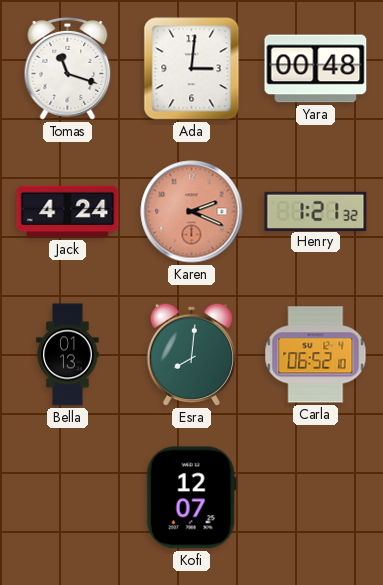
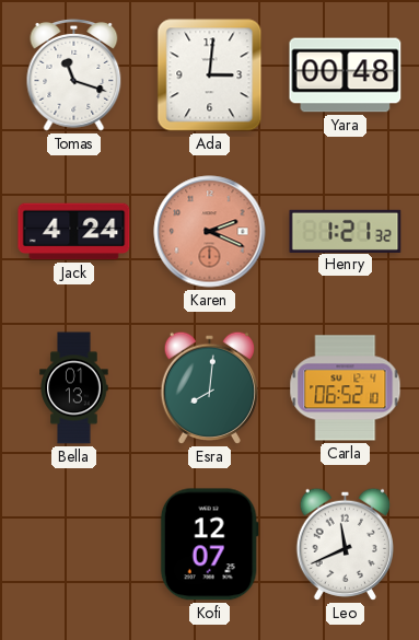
Leo: none -> 11:41
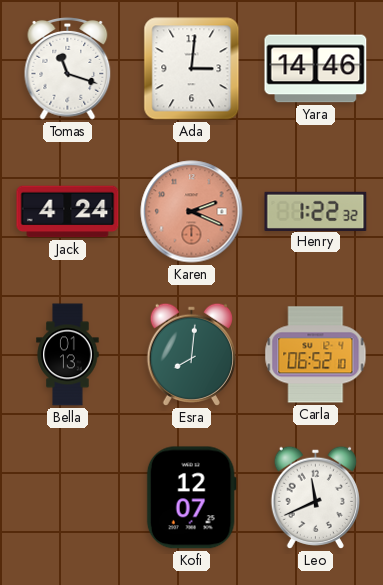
Yara: 00:48 -> 14:46
Henry: 1:21 -> 1:22
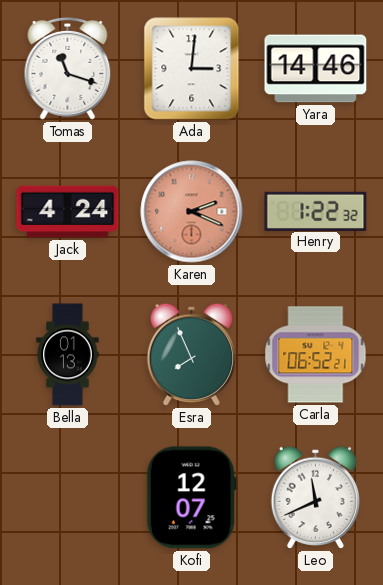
Esra: 8:01 -> 7:56
Carla: 06:52:10 -> 06:52:21
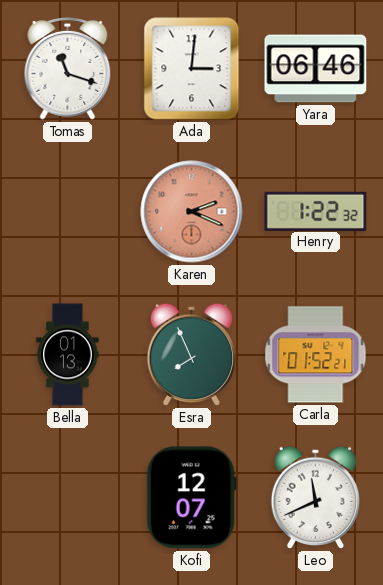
Yara: 14:46 -> 06:46
Jack: 4:24 -> none
Carla: 06:52 -> 01:52
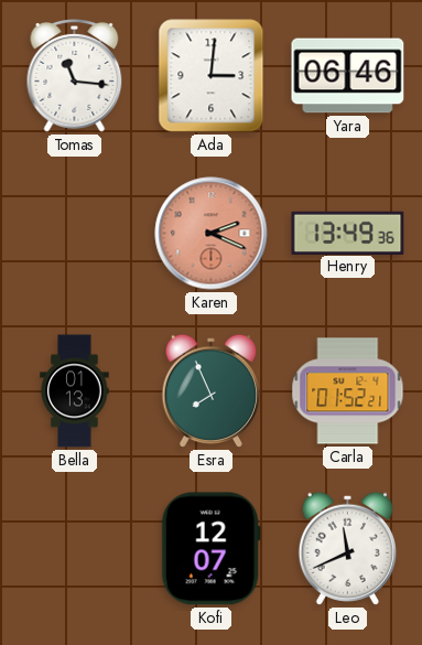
Tomas: 11:18 -> 11:16
Henry: 1:22 -> 13:49
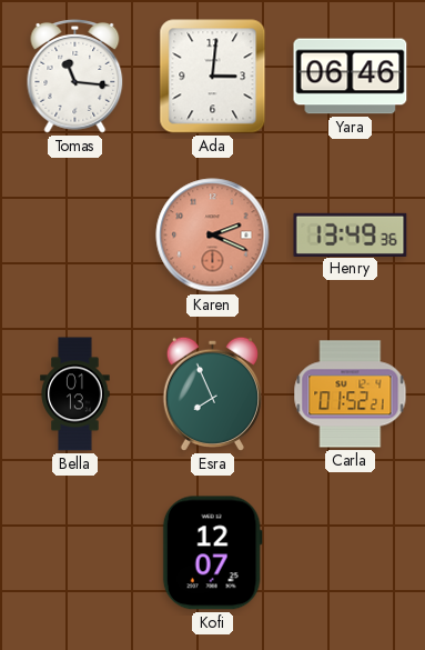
Leo: 11:41 -> none
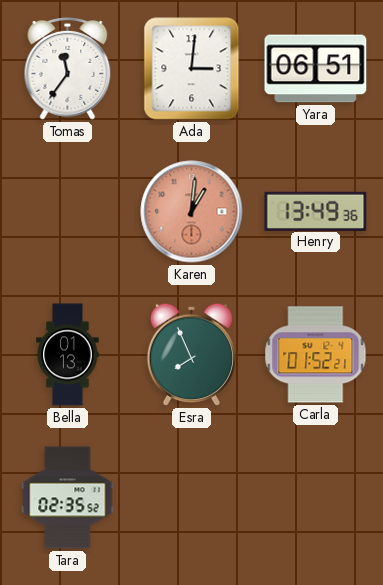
Tomas: 11:16 -> 11:36
Yara: 06:46 -> 06:51
Karen: 2:19 -> 1:01
Tara: none -> 02:35
Kofi: 12:07 -> none
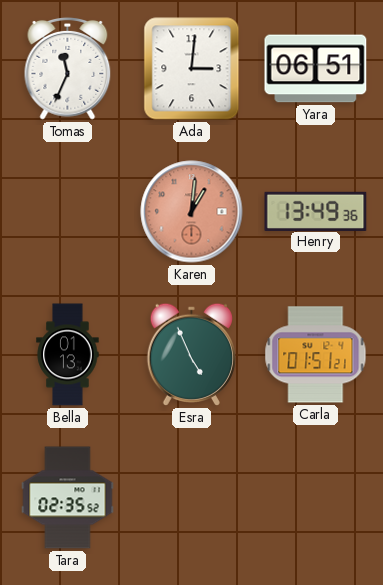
Tomas: 11:36 -> 11:34
Esra: 7:56 -> 4:56
Carla: 01:52 -> 01:51
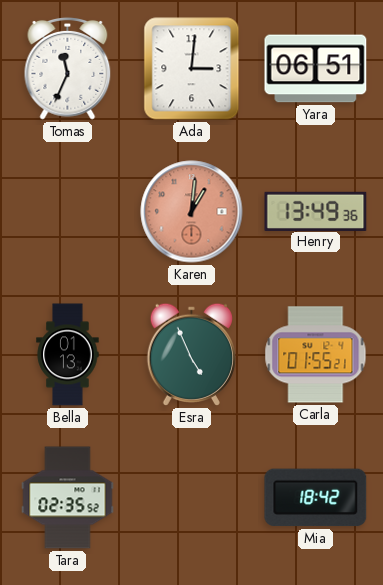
Carla: 01:51 -> 01:55
Mia: none -> 18:42
